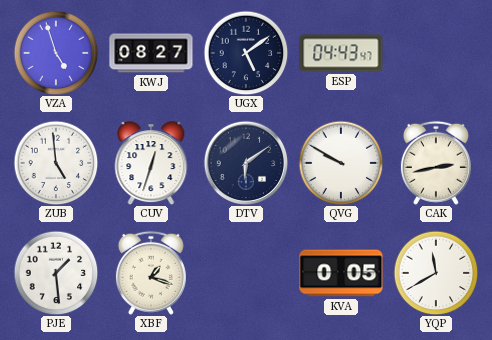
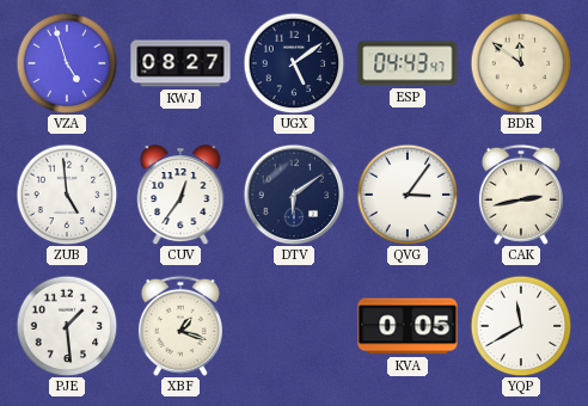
BDR: none -> 11:51
CUV: 12:33 -> 12:36
QVG: 9:50 -> 3:06
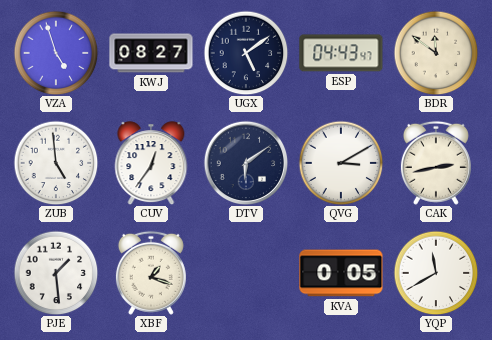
QVG: 3:06 -> 3:10
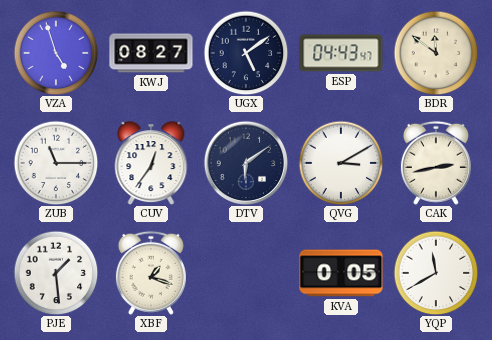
ZUB: 4:59 -> 11:15
